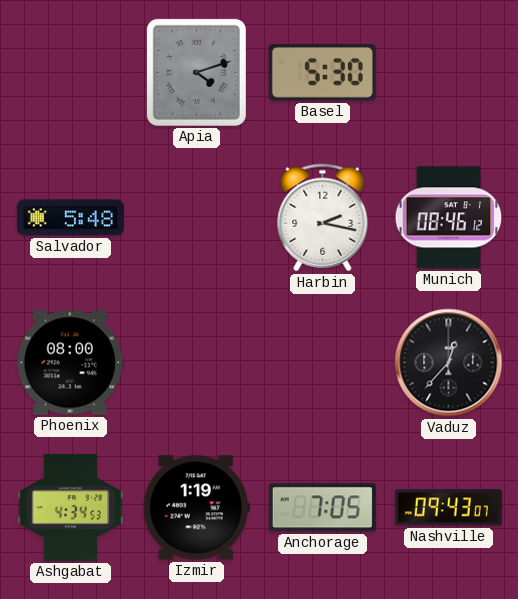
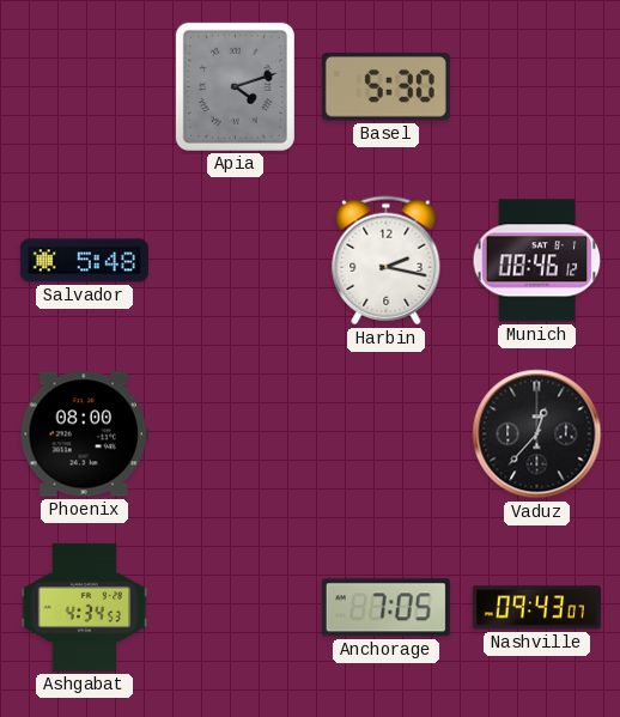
Izmir: 1:19 -> none
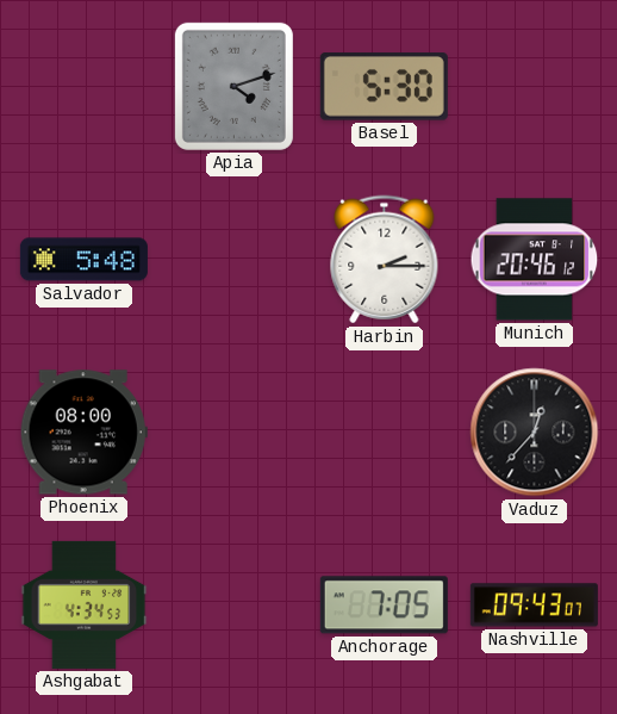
Harbin: 2:17 -> 2:15
Munich: 08:46 -> 20:46
